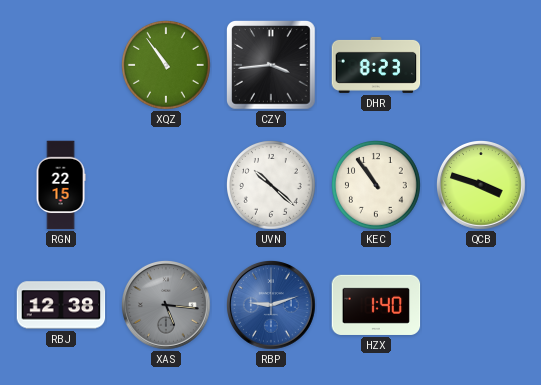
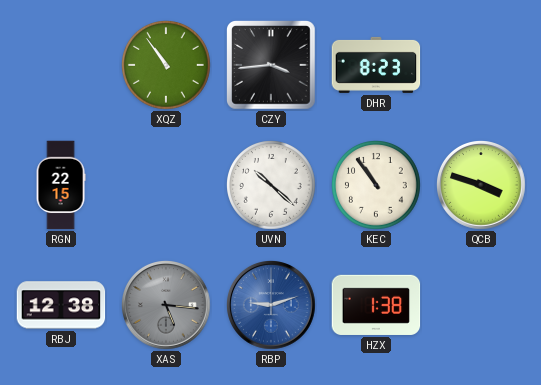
HZX: 1:40 -> 1:38
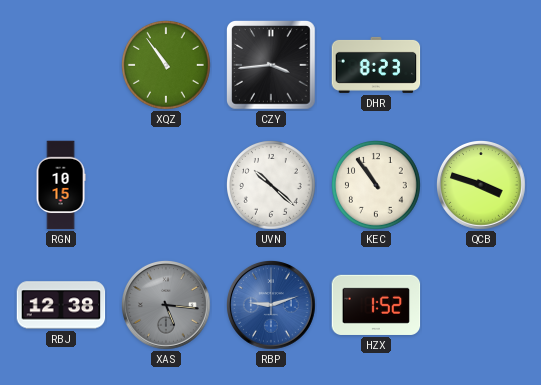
RGN: 22:15 -> 10:15
HZX: 1:38 -> 1:52
